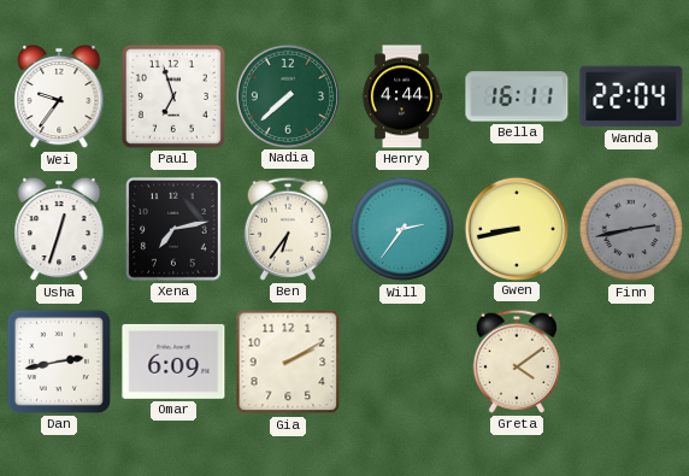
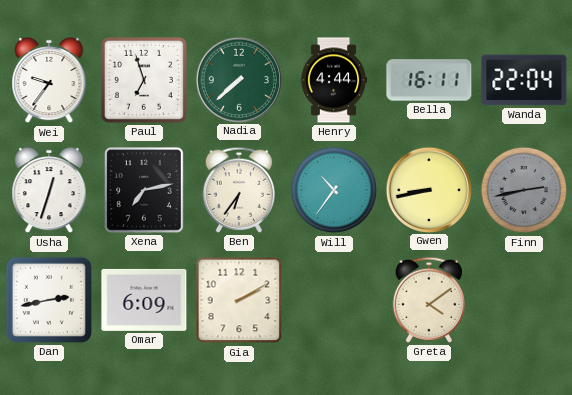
Will: 2:36 -> 10:36
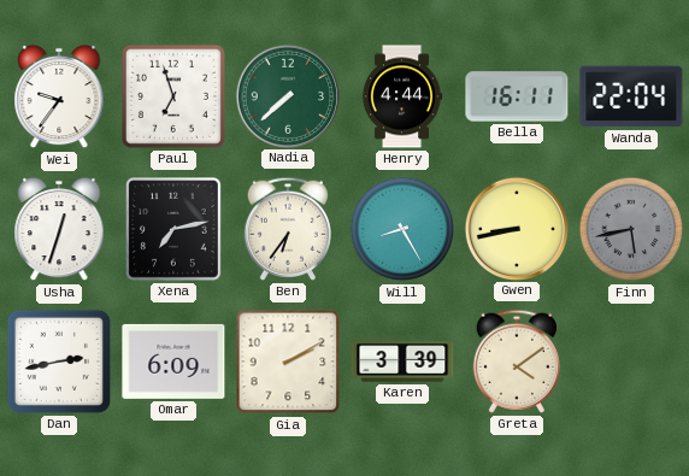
Will: 10:36 -> 8:25
Finn: 2:43 -> 5:43
Karen: none -> 3:39
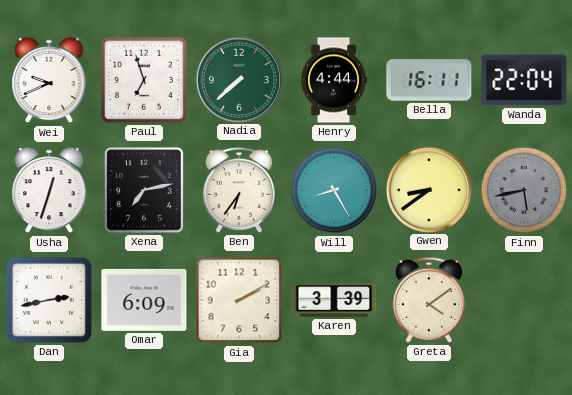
Wei: 9:36 -> 9:41
Gwen: 8:43 -> 8:39
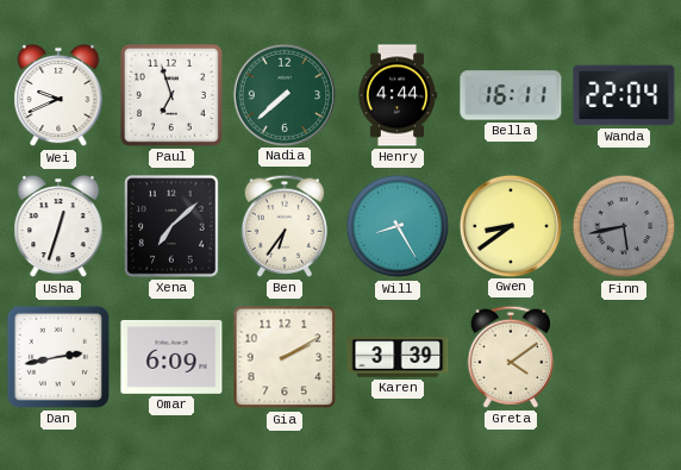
Xena: 7:13 -> 7:08
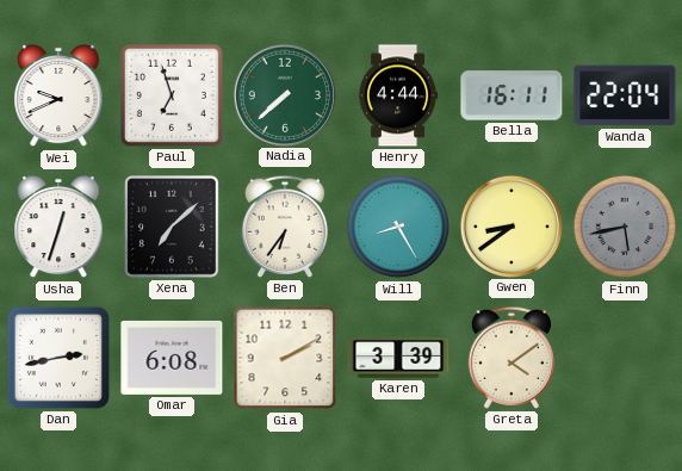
Omar: 6:09 -> 6:08
